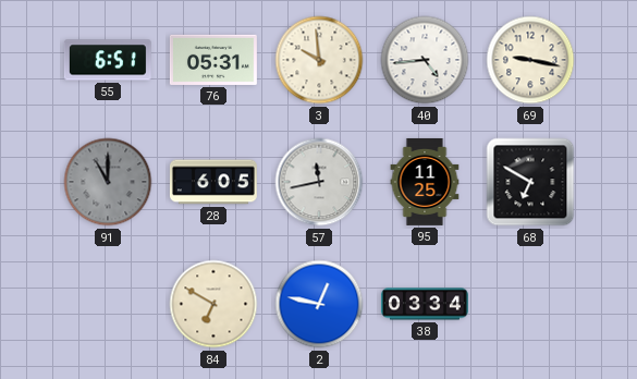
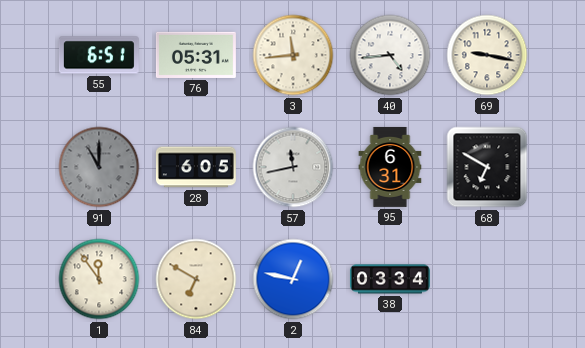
3: 9:59 -> 11:44
95: 11:25 -> 6:31
1: none -> 11:54
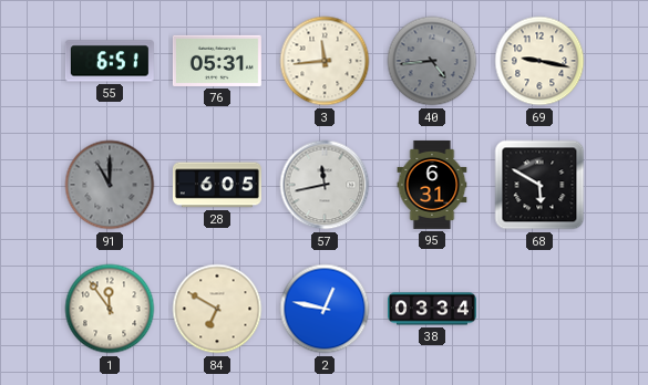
40 dial: white -> grey
68: 6:50 -> 5:50
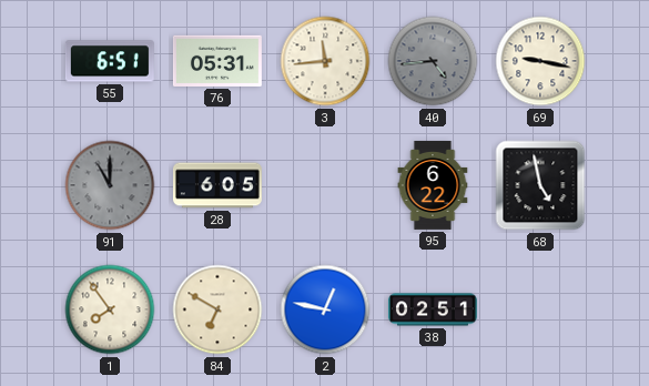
57: 11:43 -> none
95: 6:31 -> 6:22
68: 5:50 -> 4:58
1: 11:54 -> 7:54
38: 03:34 -> 02:51
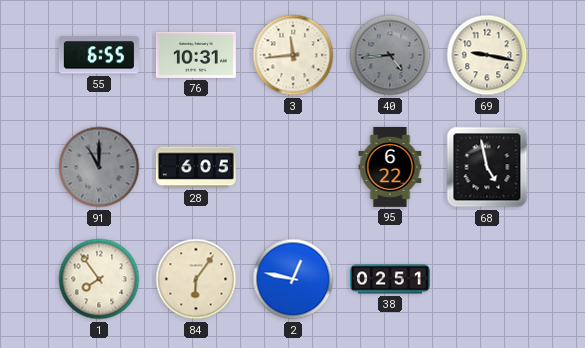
55: 6:51 -> 6:55
76: 05:31 -> 10:31
84: 6:50 -> 6:06
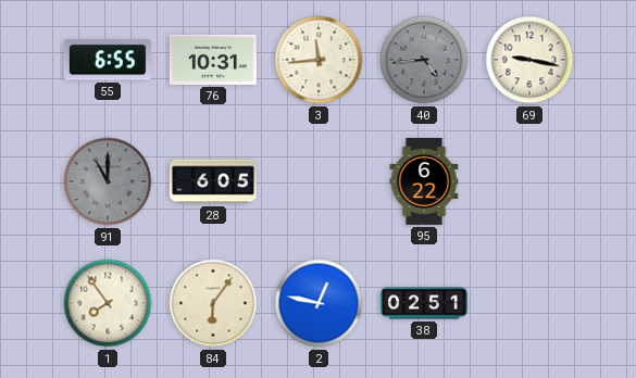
68: 4:58 -> none
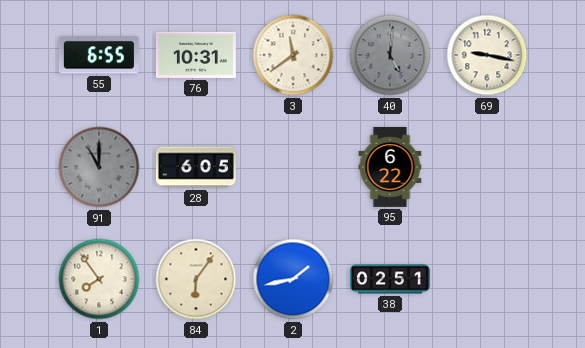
3: 11:44 -> 11:39
40: 4:44 -> 5:01
2: 12:47 -> 1:43
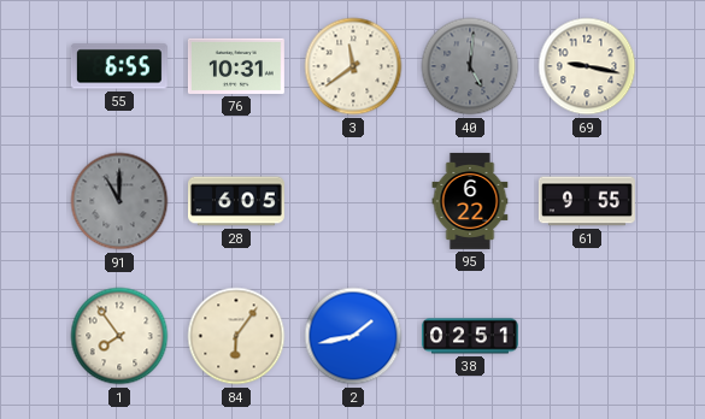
61: none -> 9:55
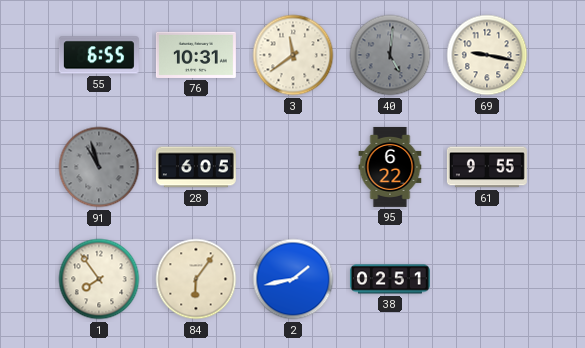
91: 11:00 -> 10:57
